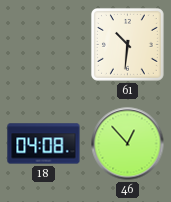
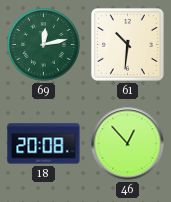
69: none -> 12:13
18: 04:08 -> 20:08
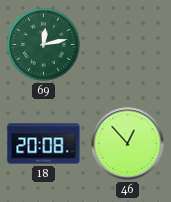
61: 10:31 -> none
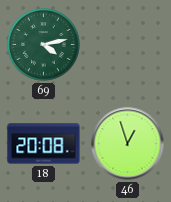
69: 12:13 -> 4:13
46: 12:53 -> 12:57
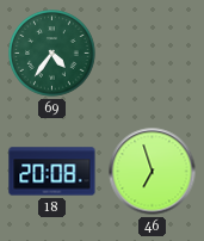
69: 4:13 -> 4:36
46: 12:57 -> 6:57
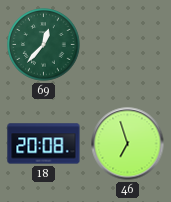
69: 4:36 -> 12:37
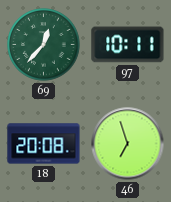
97: none -> 10:11
